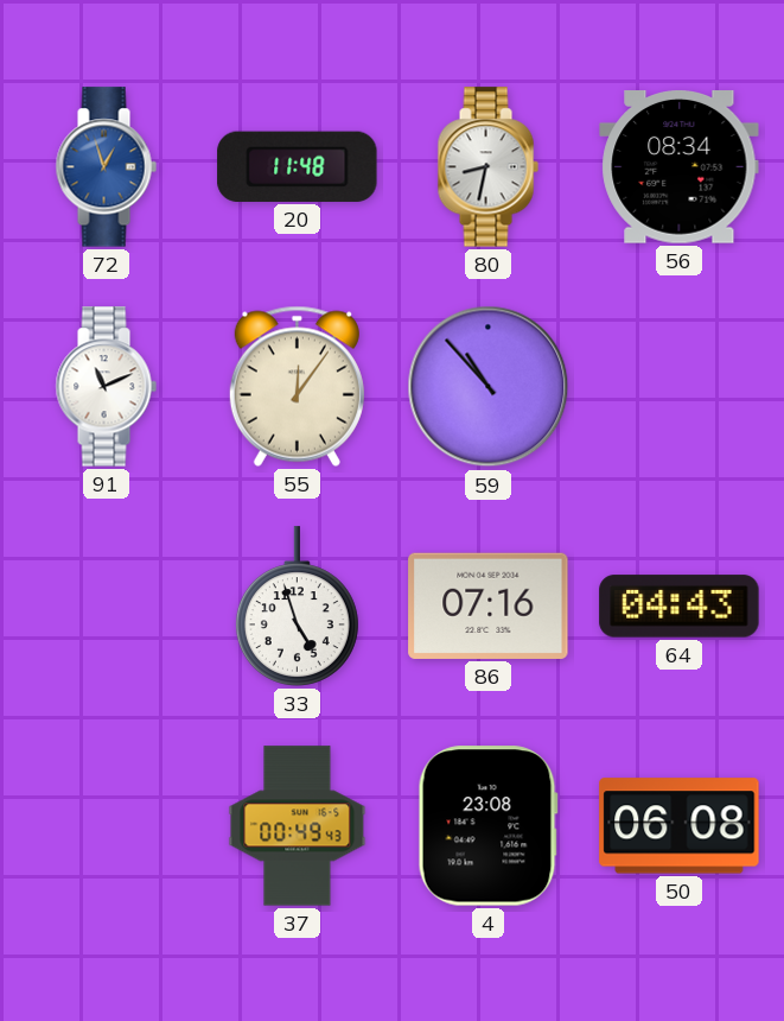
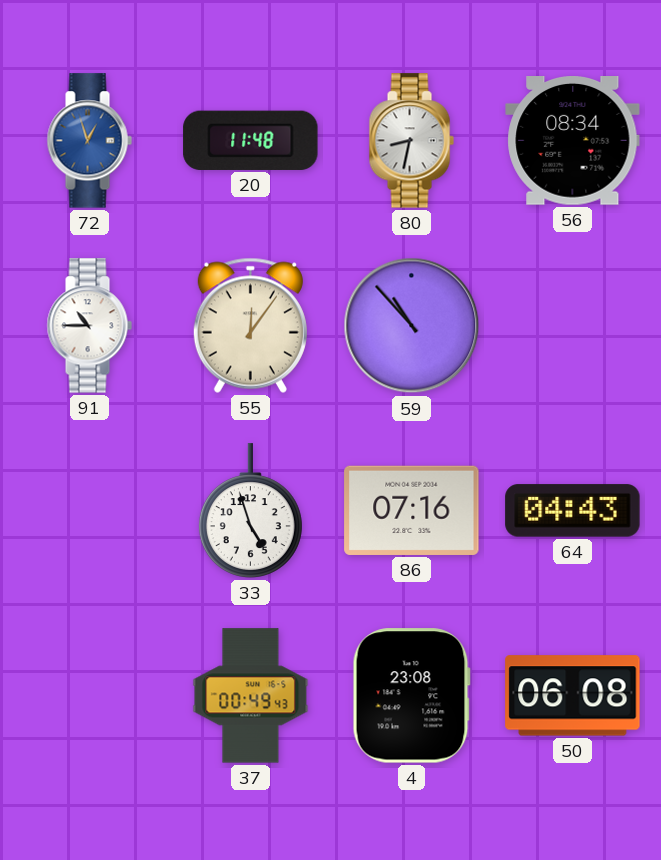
91: 11:11 -> 10:45
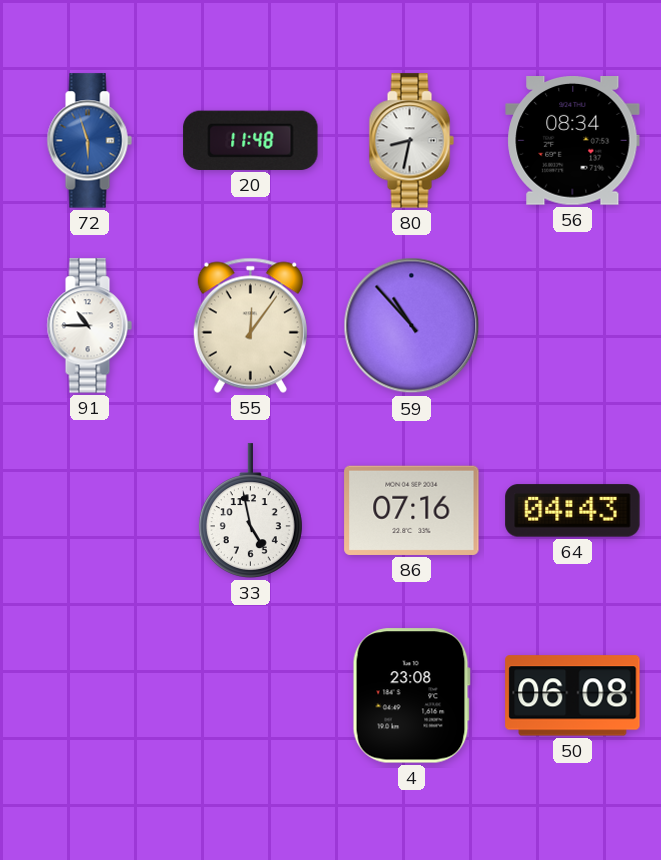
72: 12:57 -> 5:57
33: 4:57 -> 4:58
37: 00:49 -> none
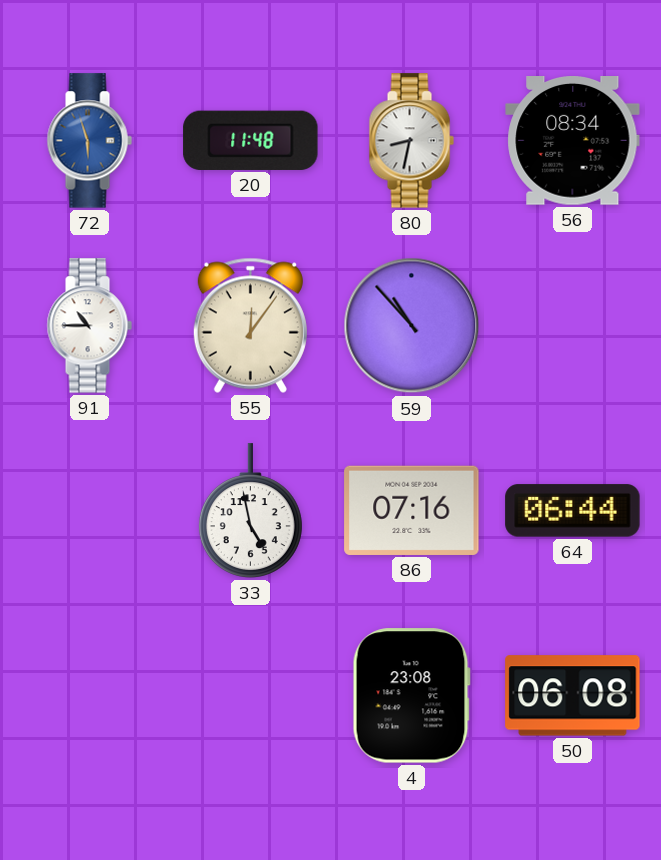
64: 04:43 -> 06:44
